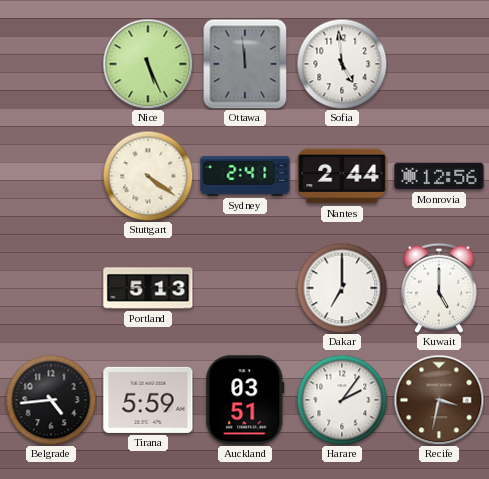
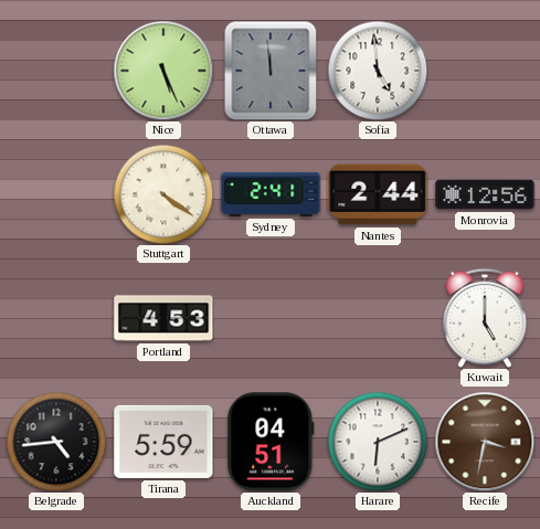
Portland: 5:13 -> 4:53
Dakar: 7:00 -> none
Auckland: 03:51 -> 04:51
Harare: 2:06 -> 6:11
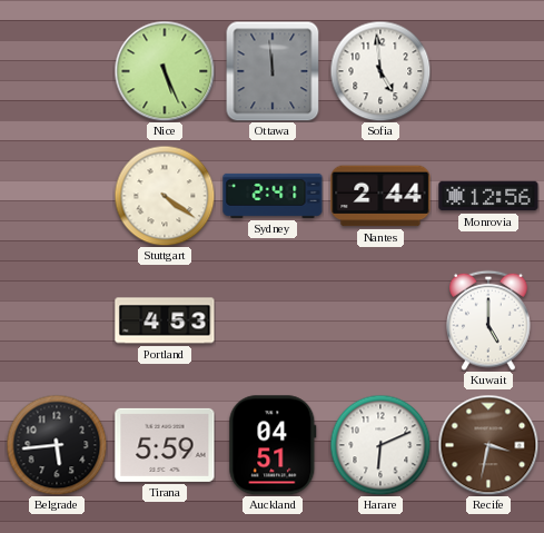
Belgrade: 4:44 -> 5:44
